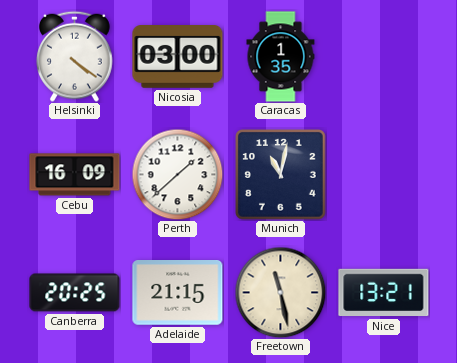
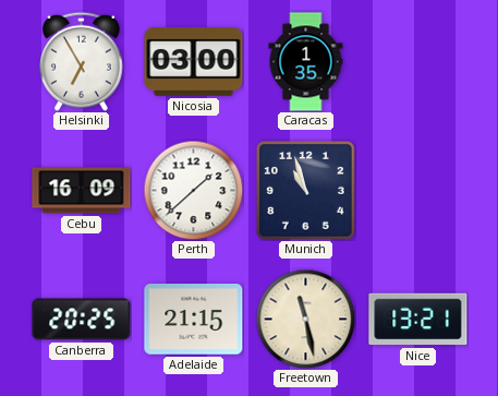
Helsinki: 4:21 -> 6:55
Munich: 11:02 -> 10:57
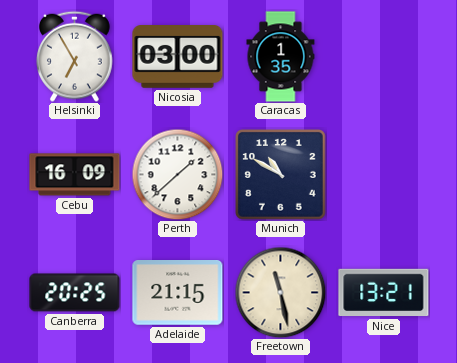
Munich: 10:57 -> 10:50
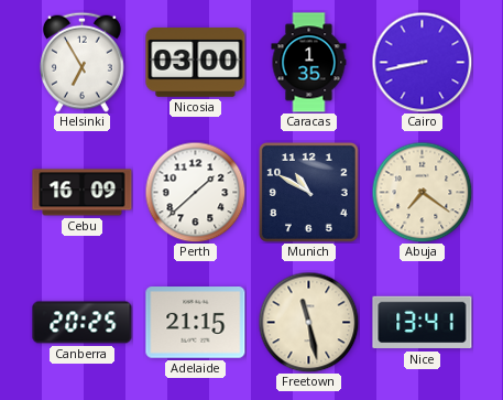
Cairo: none -> 8:43
Abuja: none -> 7:21
Nice: 13:21 -> 13:41
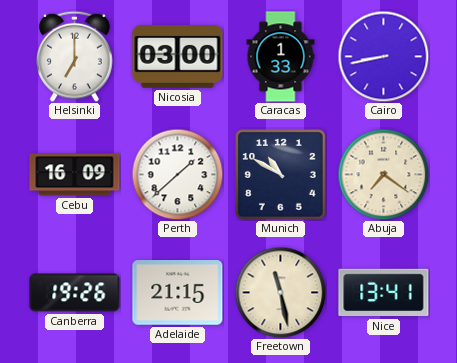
Helsinki: 6:55 -> 7:00
Caracas: 1:35 -> 1:33
Canberra: 20:25 -> 19:26
